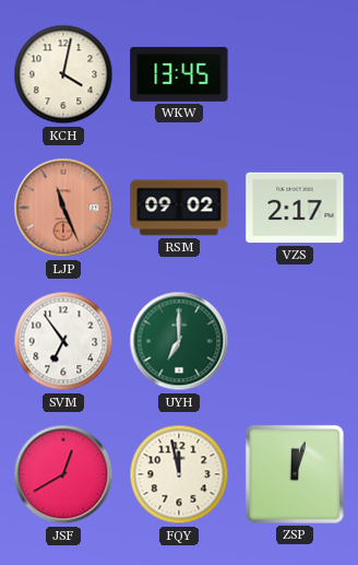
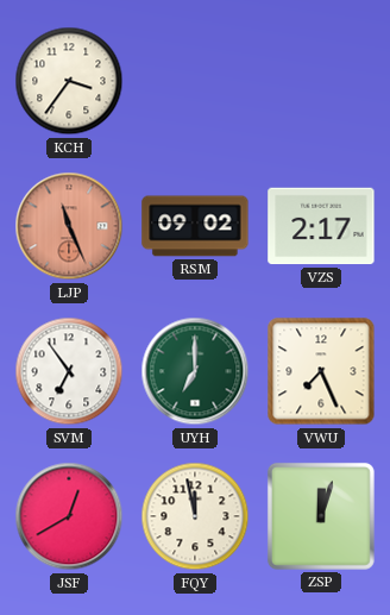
KCH: 4:02 -> 3:36
WKW: 13:45 -> none
VWU: none -> 7:26
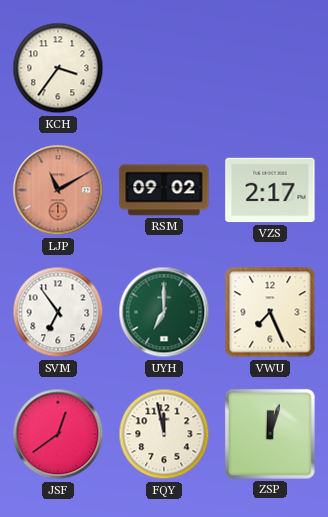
LJP: 11:26 -> 11:10
JSF: 12:40 -> 12:39
